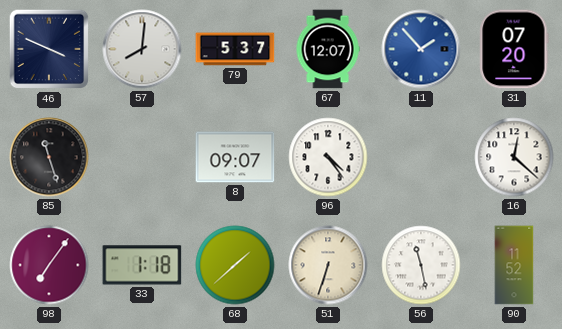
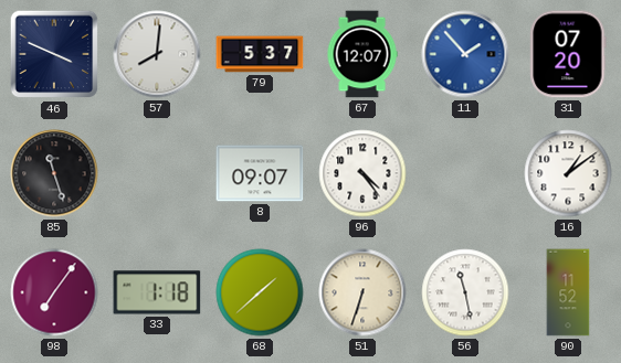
16: 12:22 -> 1:09
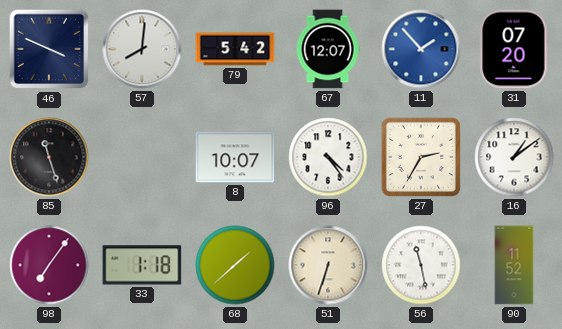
79: 5:37 -> 5:42
8: 09:07 -> 10:07
27: none -> 2:35
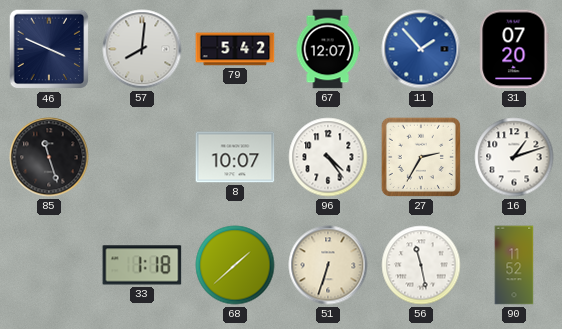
16: 1:09 -> 1:12
98: 7:06 -> none
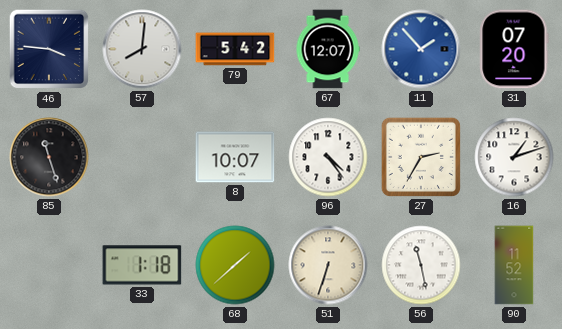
46: 3:49 -> 3:46
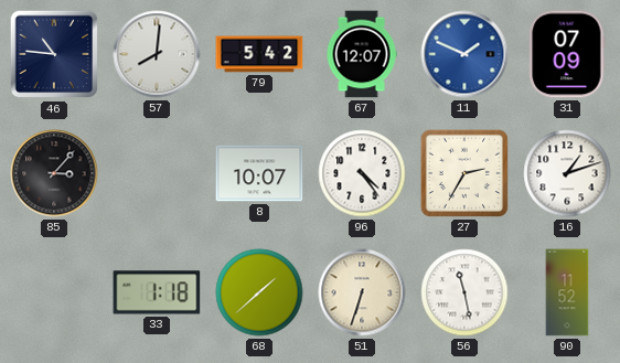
46: 3:46 -> 10:46
11: 1:53 -> 1:49
31: 07:20 -> 07:09
85: 11:27 -> 3:07
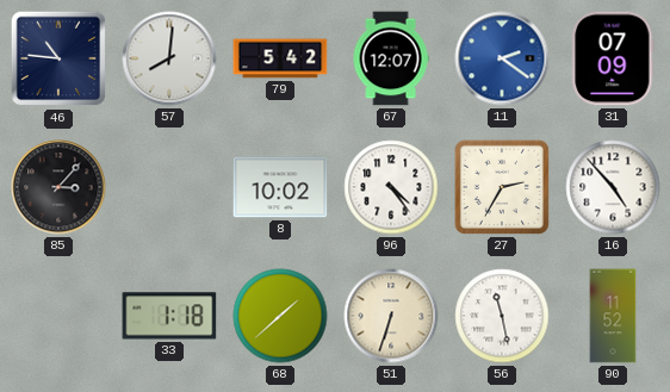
11: 1:49 -> 2:21
8: 10:07 -> 10:02
16: 1:12 -> 4:53
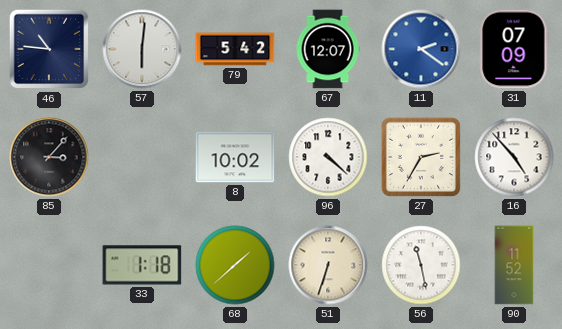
57: 8:01 -> 6:01
96: 4:24 -> 4:22
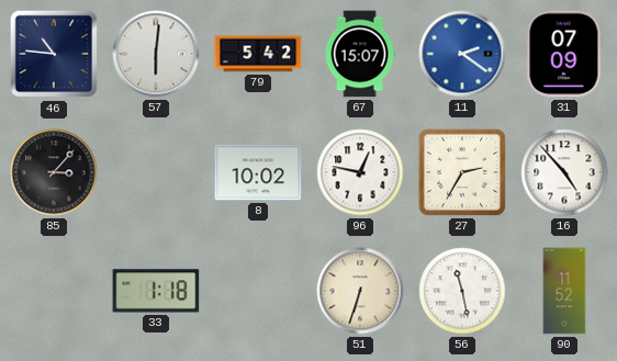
67: 12:07 -> 15:07
96: 4:22 -> 12:47
68: 1:38 -> none
